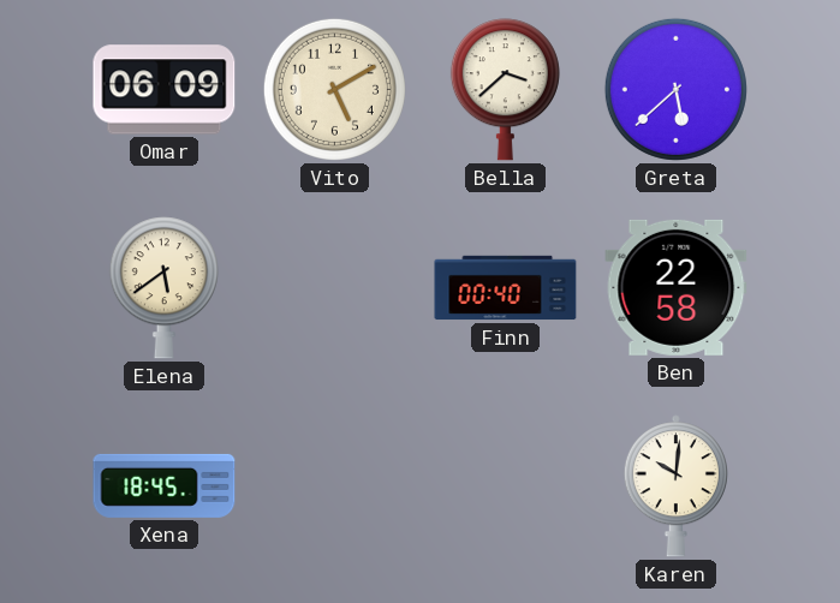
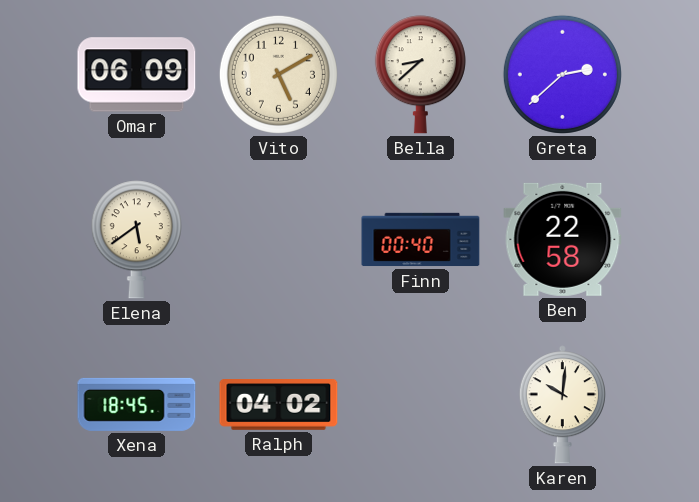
Bella: 3:38 -> 8:38
Greta: 5:38 -> 2:38
Ralph: none -> 04:02
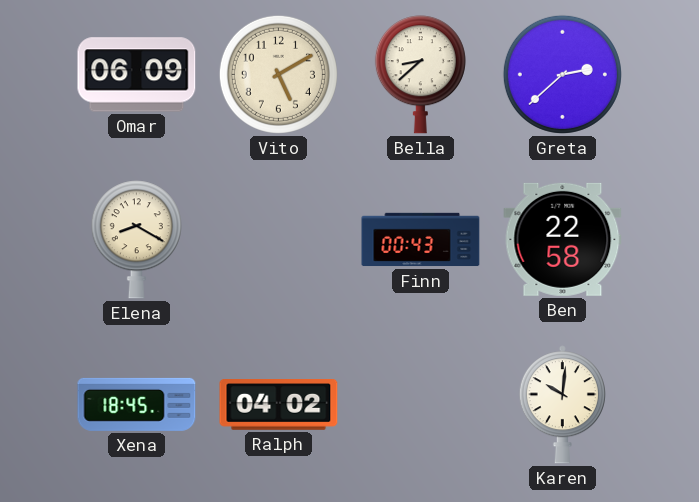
Elena: 5:39 -> 8:20
Finn: 00:40 -> 00:43
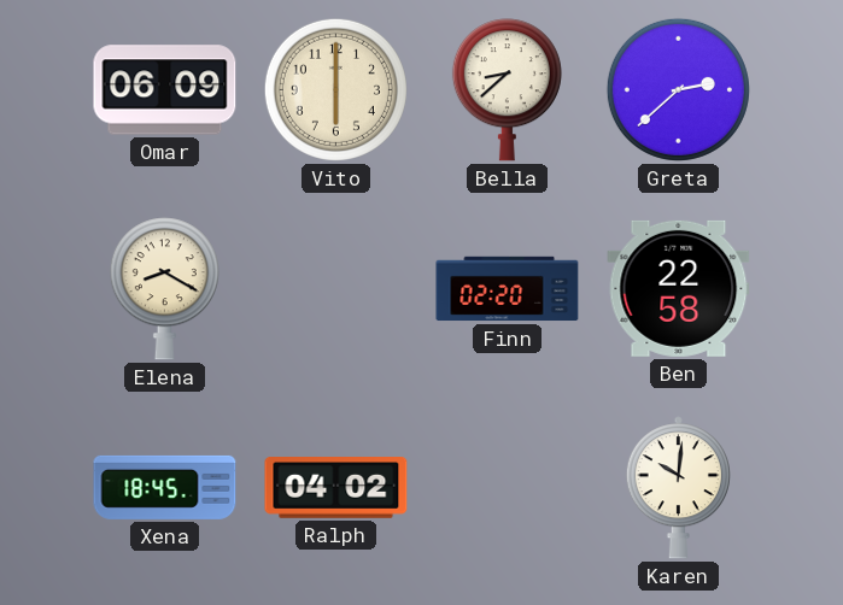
Vito: 5:10 -> 6:00
Finn: 00:43 -> 02:20
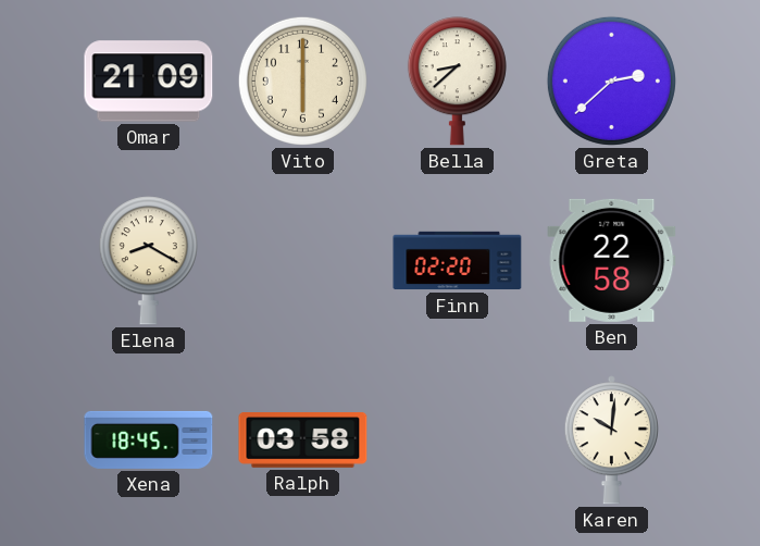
Omar: 06:09 -> 21:09
Ralph: 04:02 -> 03:58
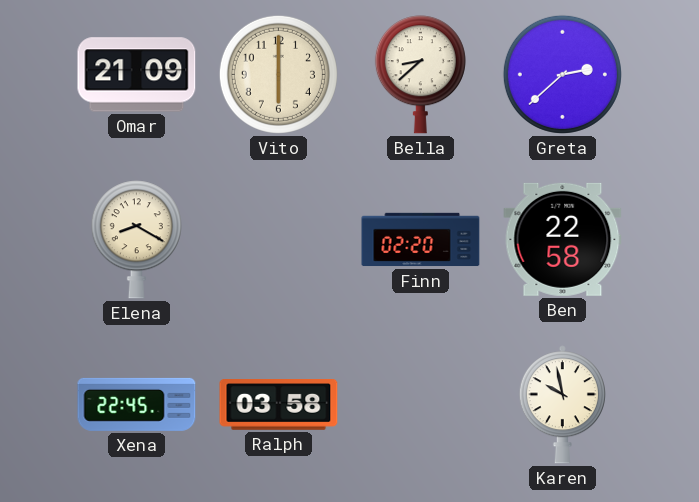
Xena: 18:45 -> 22:45
Karen: 10:01 -> 9:58
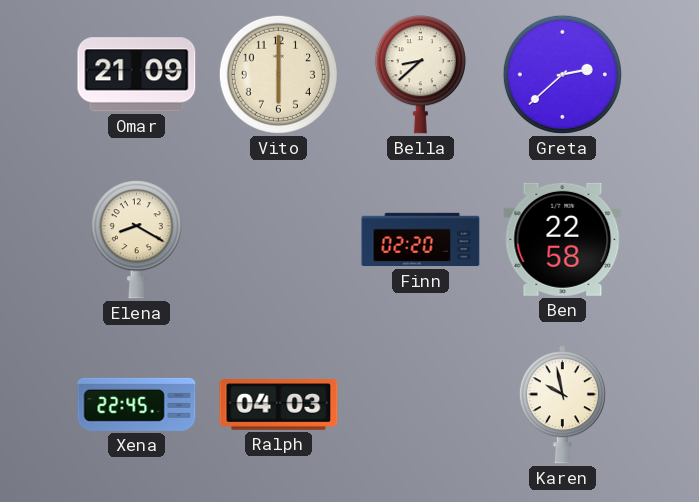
Ralph: 03:58 -> 04:03
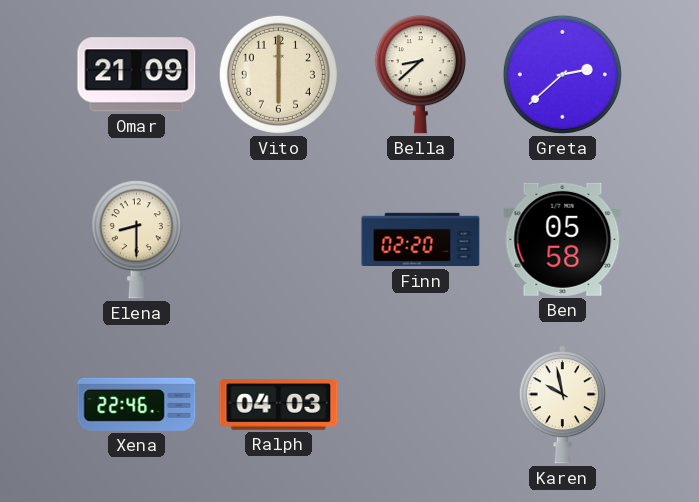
Elena: 8:20 -> 8:30
Ben: 22:58 -> 05:58
Xena: 22:45 -> 22:46
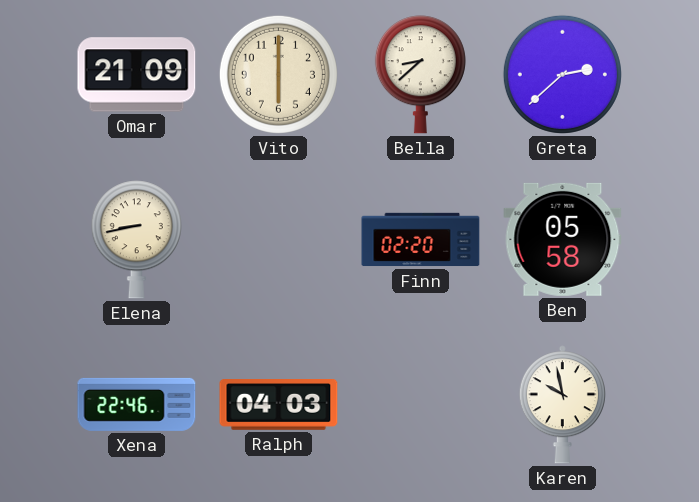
Elena: 8:30 -> 8:43
